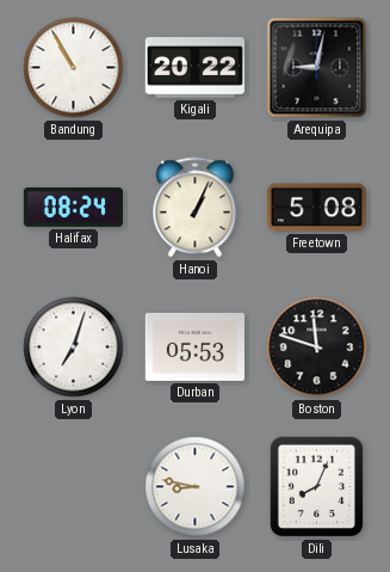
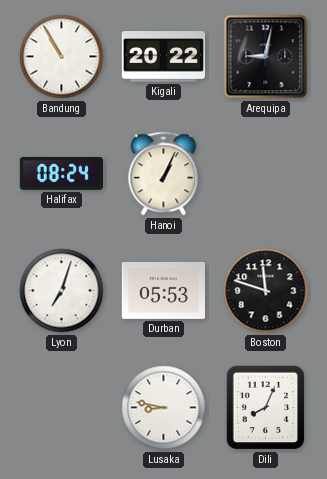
Freetown: 5:08 -> none
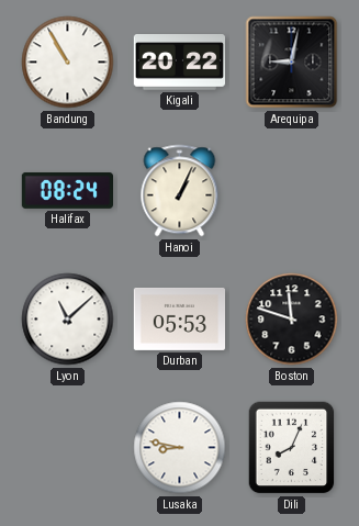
Lyon: 7:03 -> 11:08
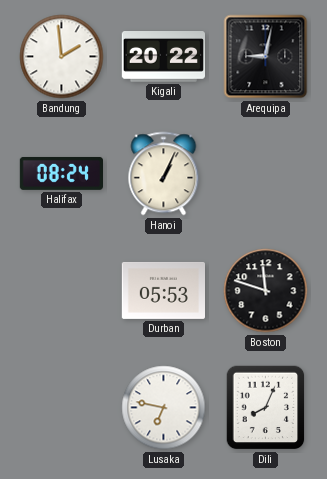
Bandung: 10:55 -> 1:59
Lyon: 11:08 -> none
Lusaka: 8:47 -> 6:47
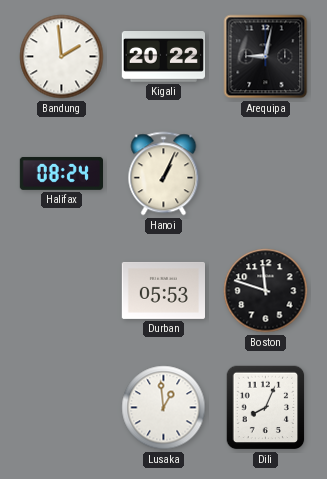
Lusaka: 6:47 -> 12:59
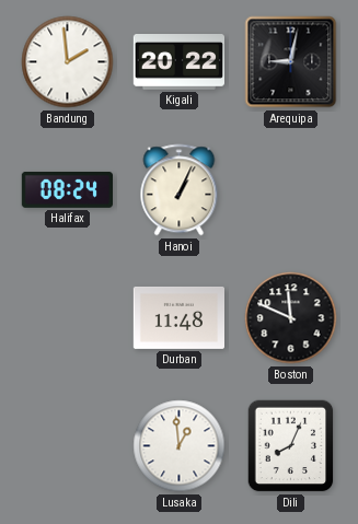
Durban: 05:53 -> 11:48
Boston: 11:48 -> 11:49
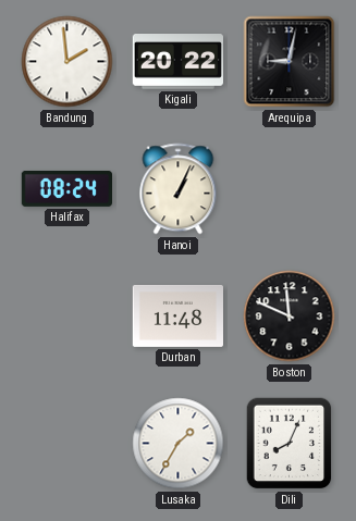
Lusaka: 12:59 -> 1:35
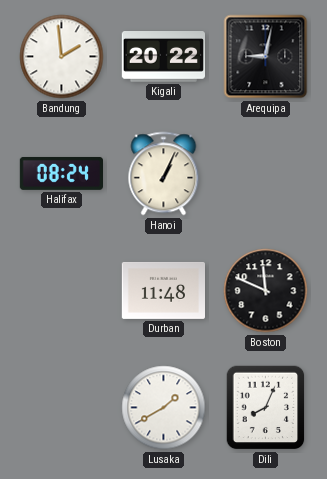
Lusaka: 1:35 -> 1:40
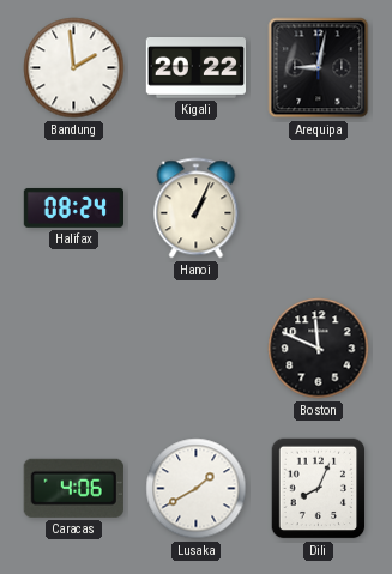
Durban: 11:48 -> none
Caracas: none -> 4:06
